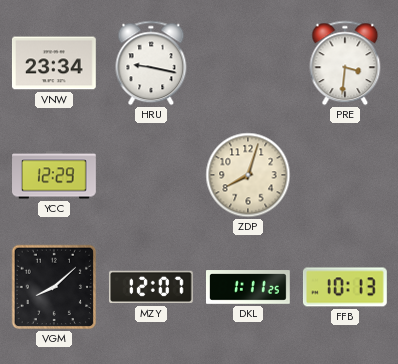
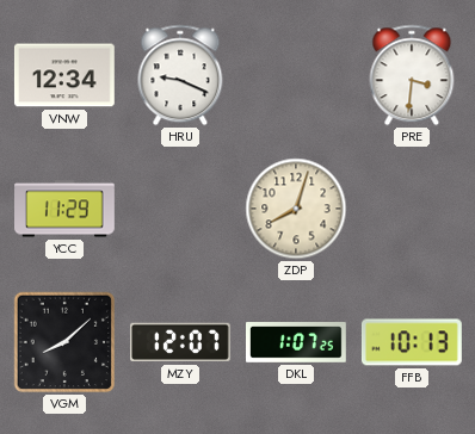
VNW: 23:34 -> 12:34
HRU: 9:17 -> 9:19
YCC: 12:29 -> 11:29
DKL: 1:11 -> 1:07
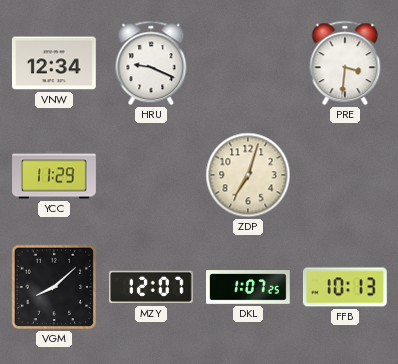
ZDP: 8:03 -> 7:03
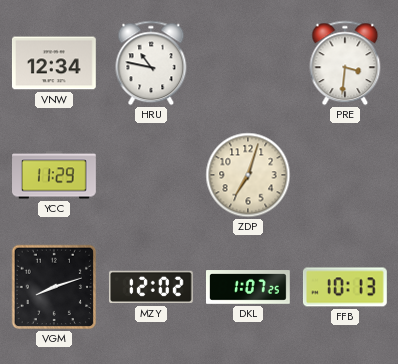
HRU: 9:19 -> 10:47
VGM: 8:08 -> 8:12
MZY: 12:07 -> 12:02
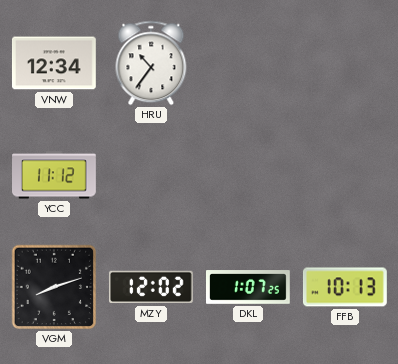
HRU: 10:47 -> 10:36
PRE: 3:31 -> none
YCC: 11:29 -> 11:12
ZDP: 7:03 -> none
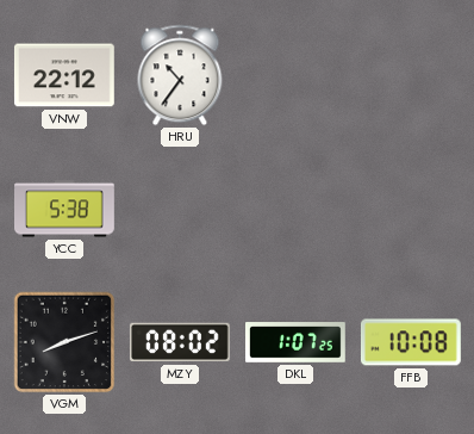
VNW: 12:34 -> 22:12
YCC: 11:12 -> 5:38
MZY: 12:02 -> 08:02
FFB: 10:13 -> 10:08
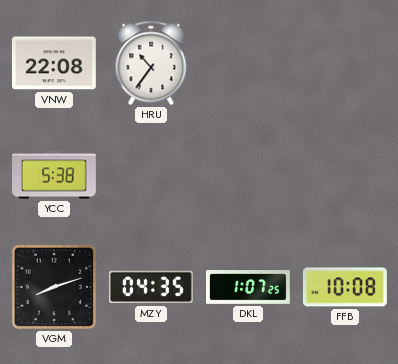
VNW: 22:12 -> 22:08
MZY: 08:02 -> 04:35
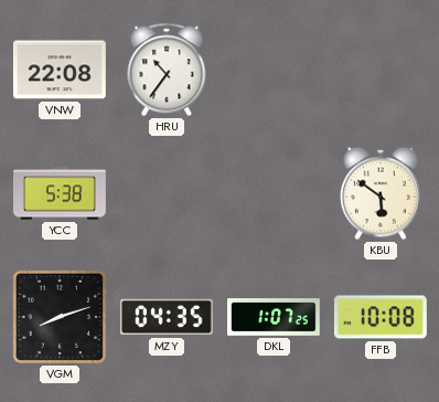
KBU: none -> 5:51
